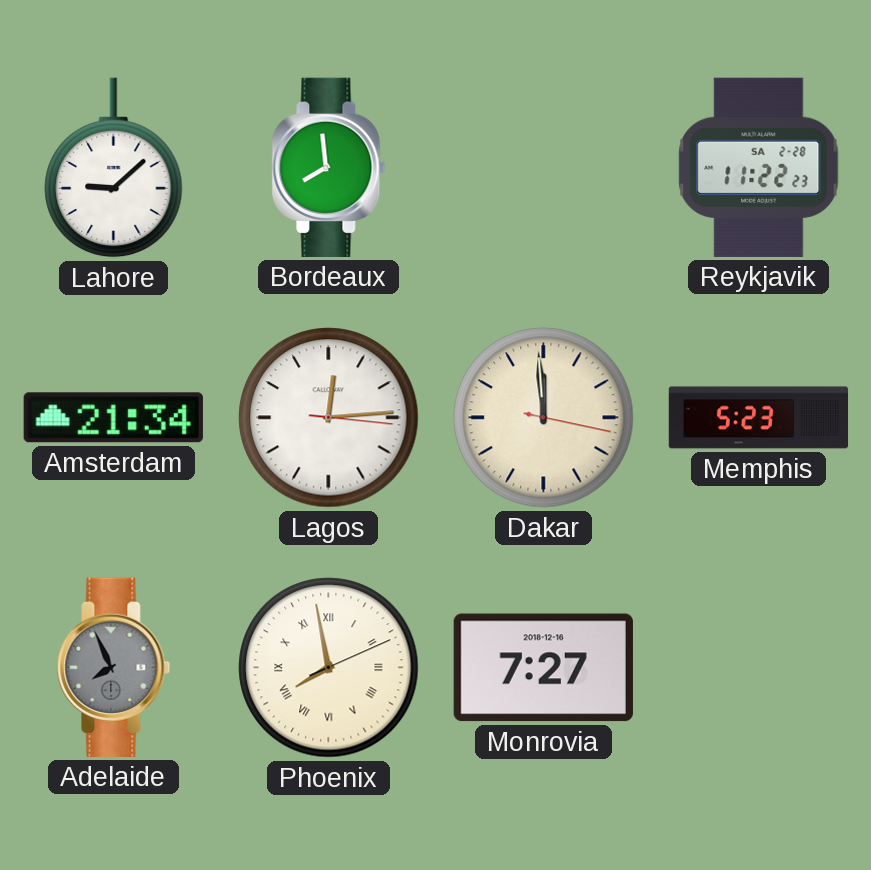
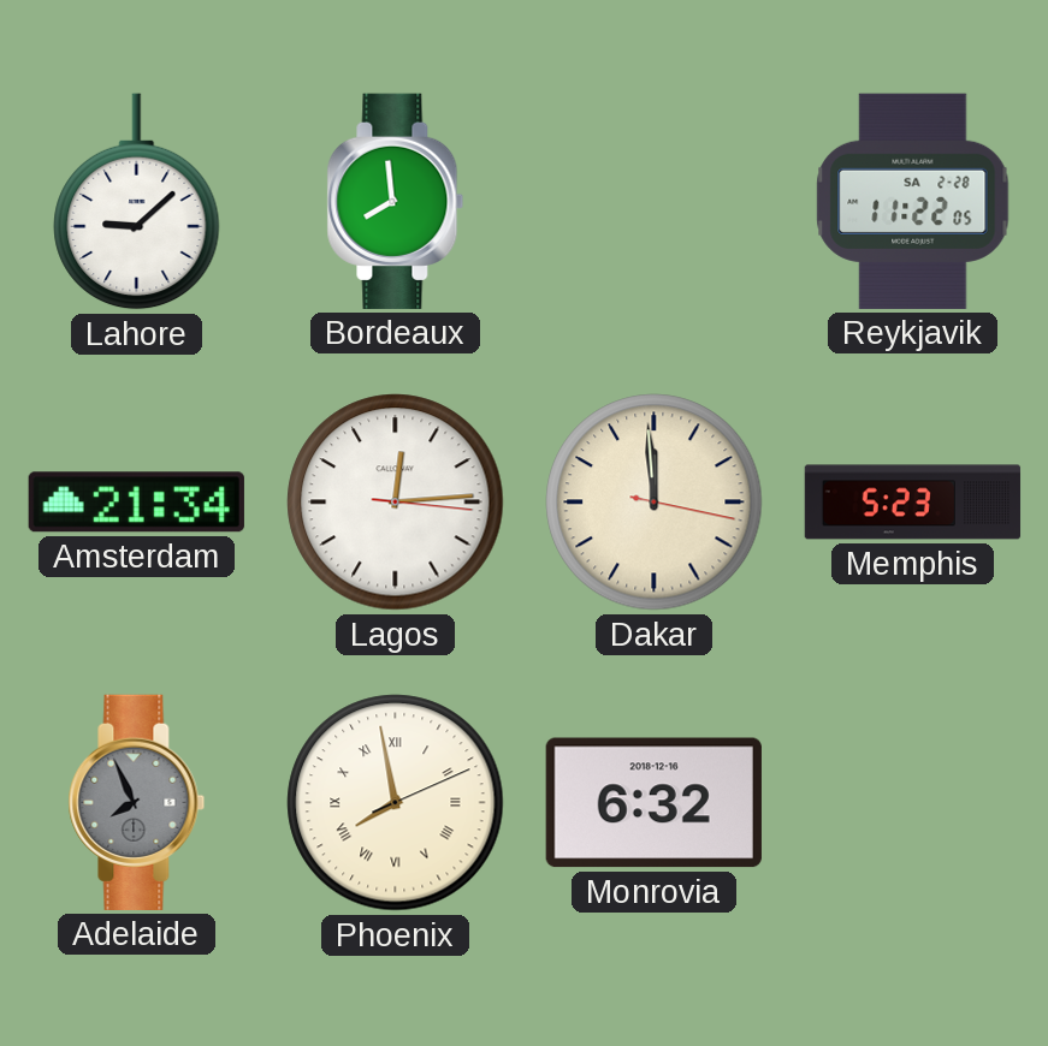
Reykjavik: 11:22:23 -> 11:22:05
Monrovia: 7:27 -> 6:32
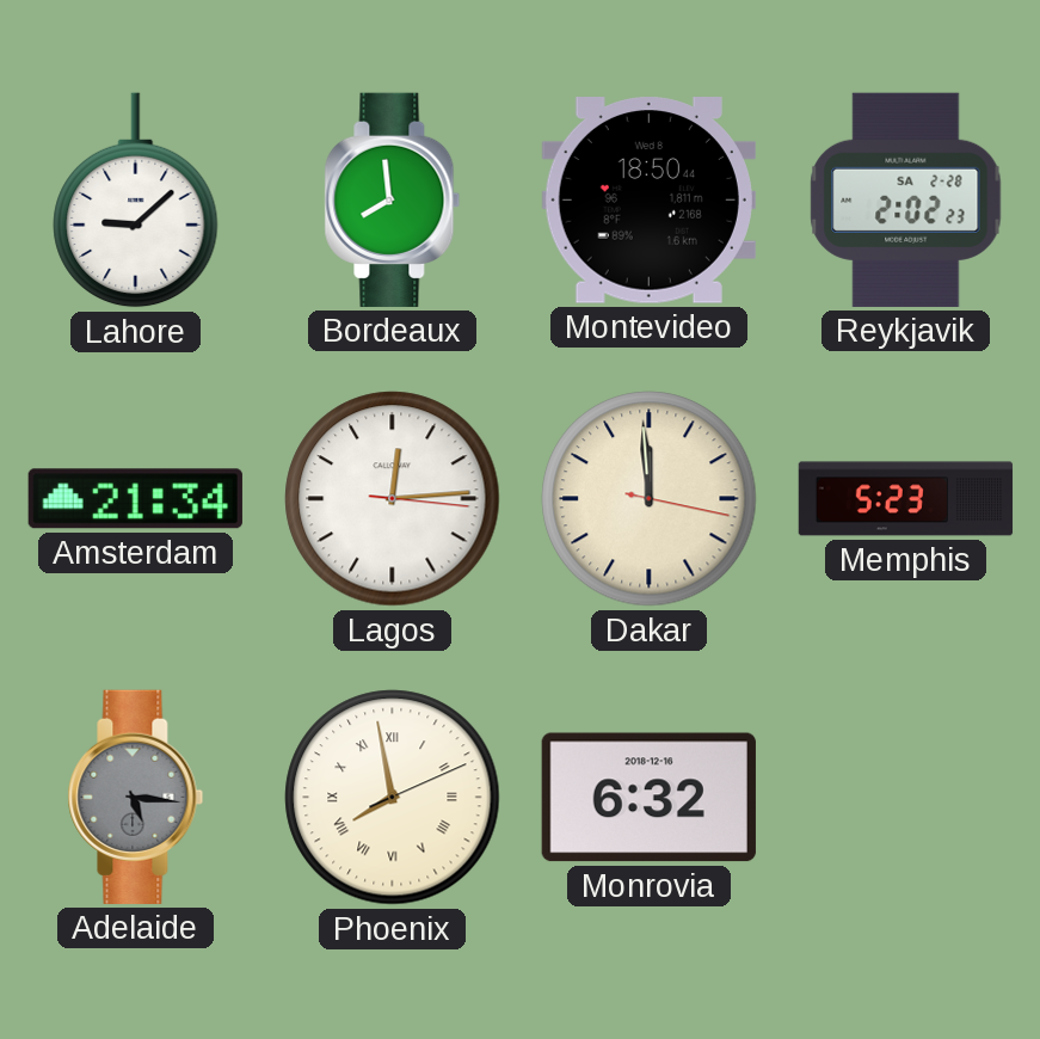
Montevideo: none -> 18:50
Reykjavik: 11:22 -> 2:02
Adelaide: 7:56 -> 5:16
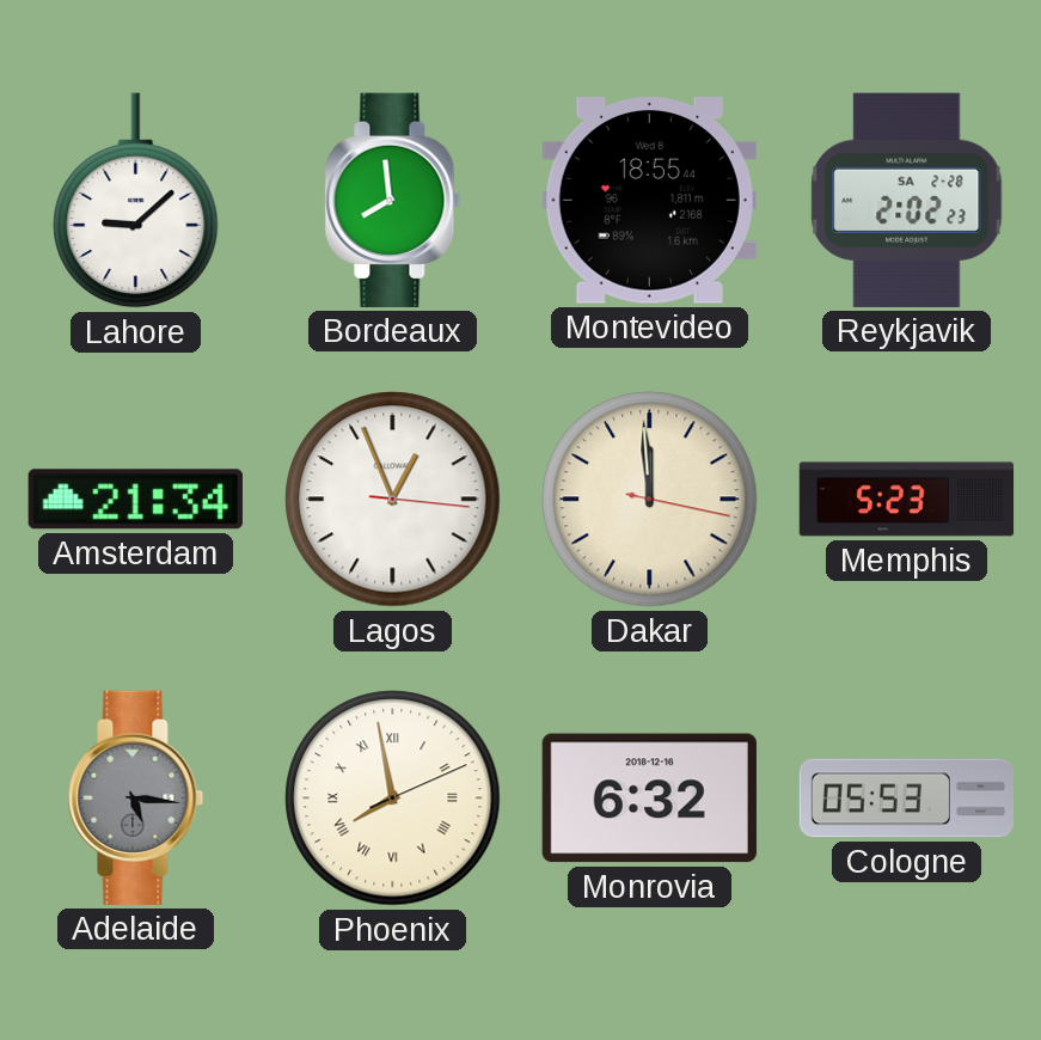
Montevideo: 18:50 -> 18:55
Lagos: 12:14 -> 12:56
Cologne: none -> 05:53
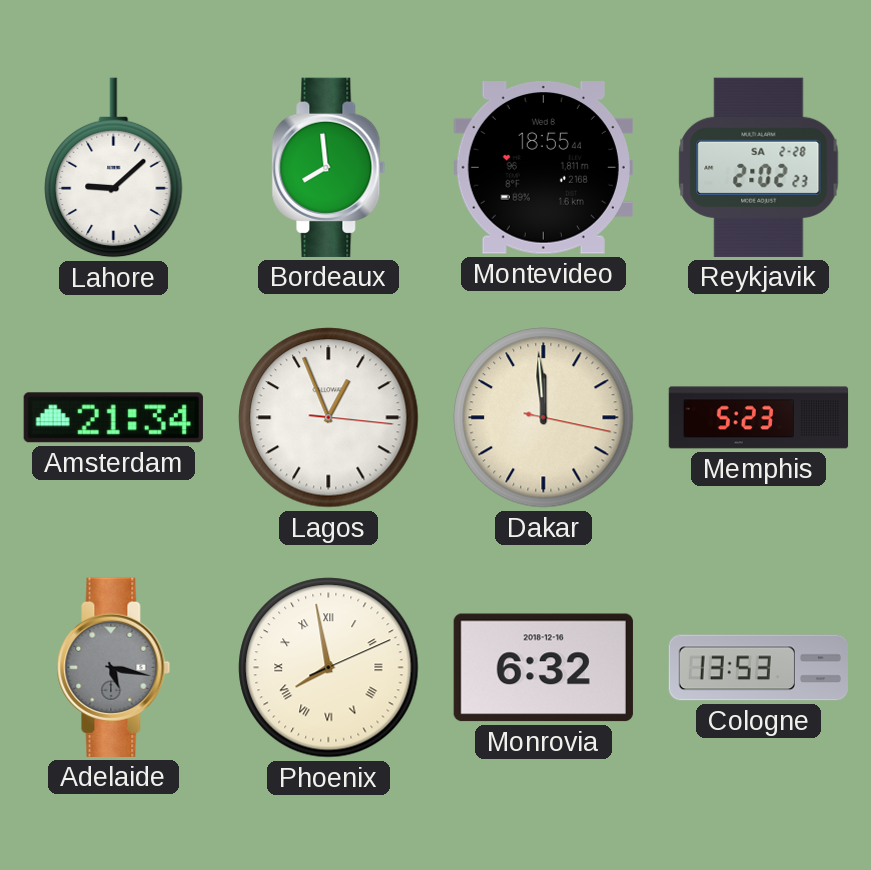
Adelaide: 5:16 -> 5:17
Cologne: 05:53 -> 13:53
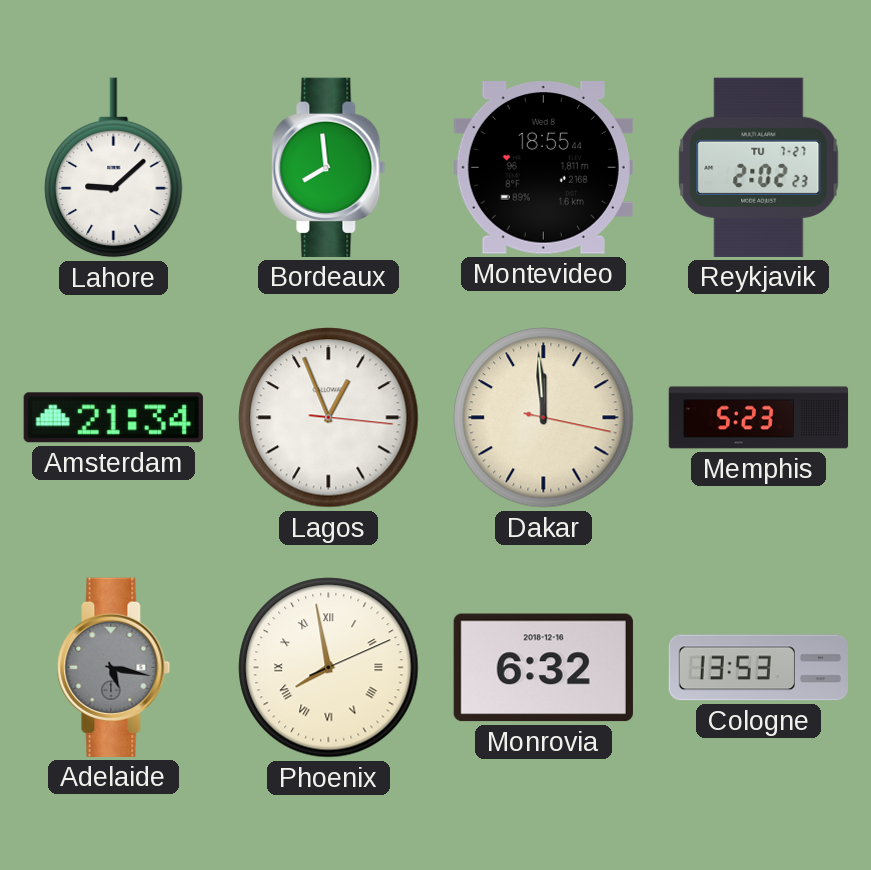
Reykjavik date: SA 2-28 -> TU 7-27
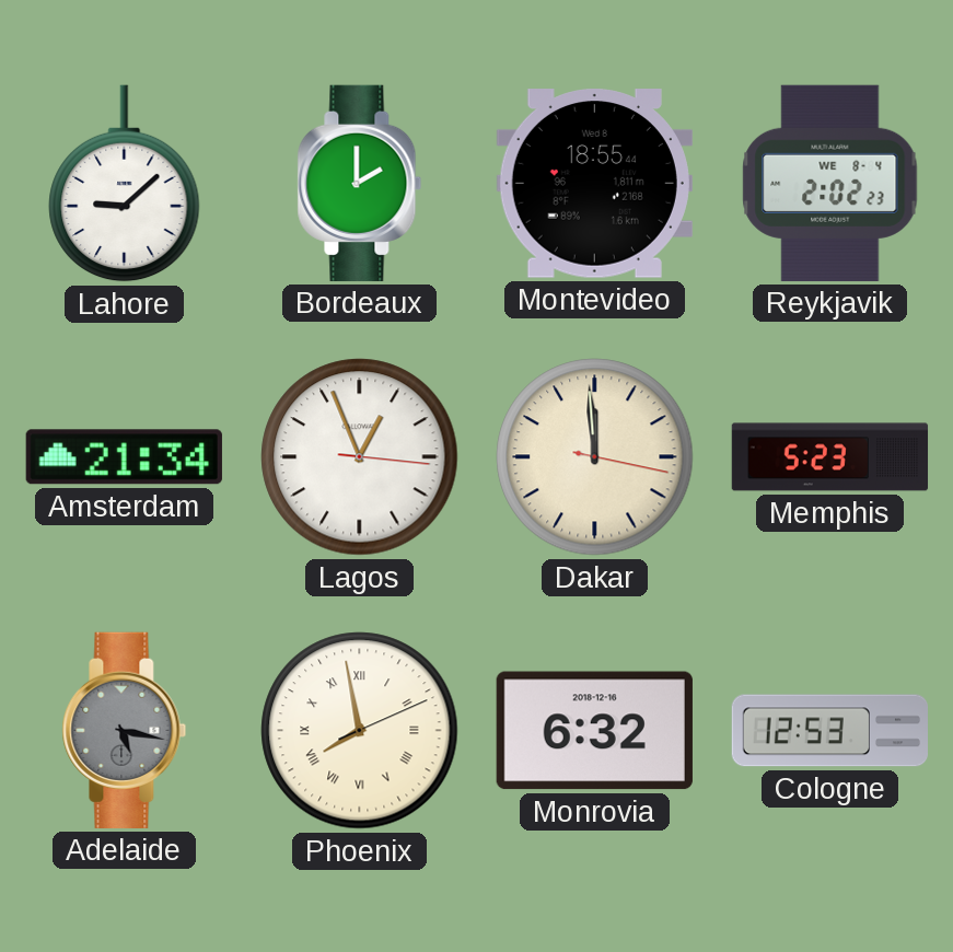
Bordeaux: 7:59 -> 2:00
Reykjavik date: TU 7-27 -> WE 8-4
Cologne: 13:53 -> 12:53
